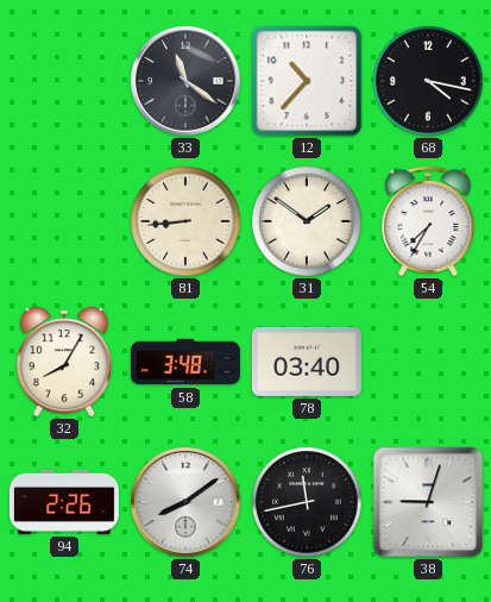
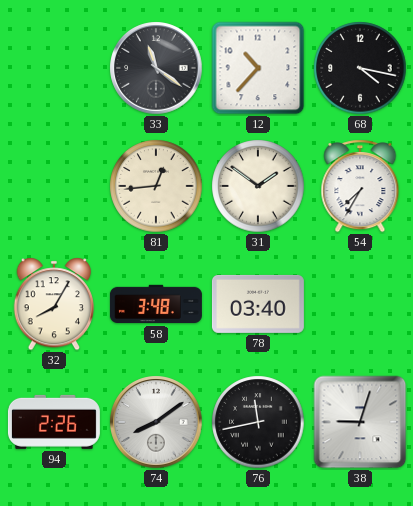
81: 8:44 -> 12:44
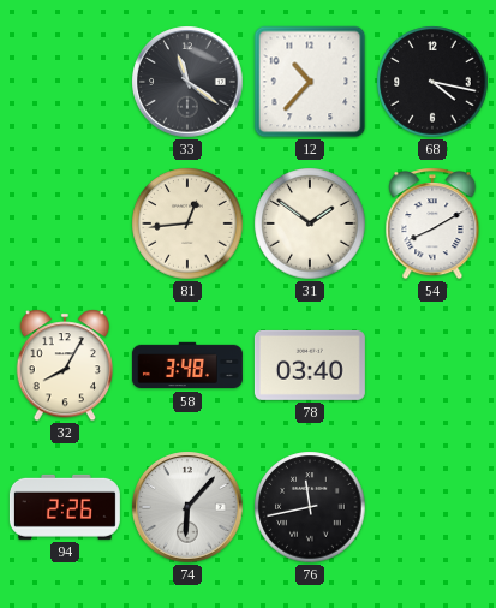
54: 7:35 -> 8:10
74: 8:09 -> 6:07
38: 9:03 -> none
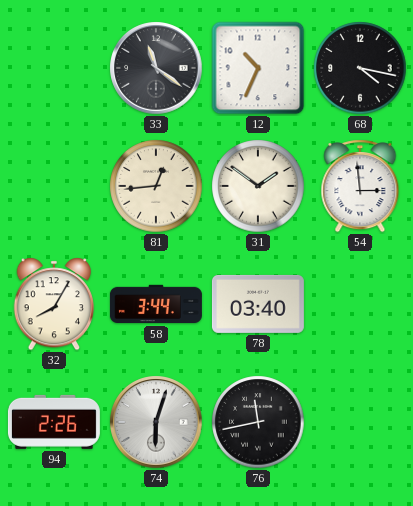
12: 10:37 -> 10:34
54: 8:10 -> 2:59
58: 3:48 -> 3:44
74: 6:07 -> 6:03
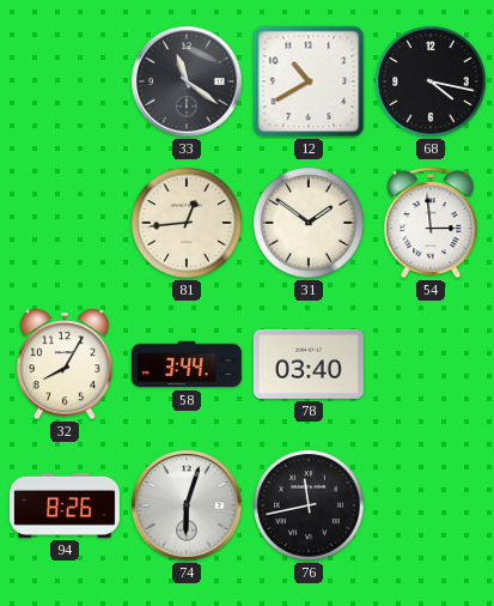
12: 10:34 -> 10:40
94: 2:26 -> 8:26
